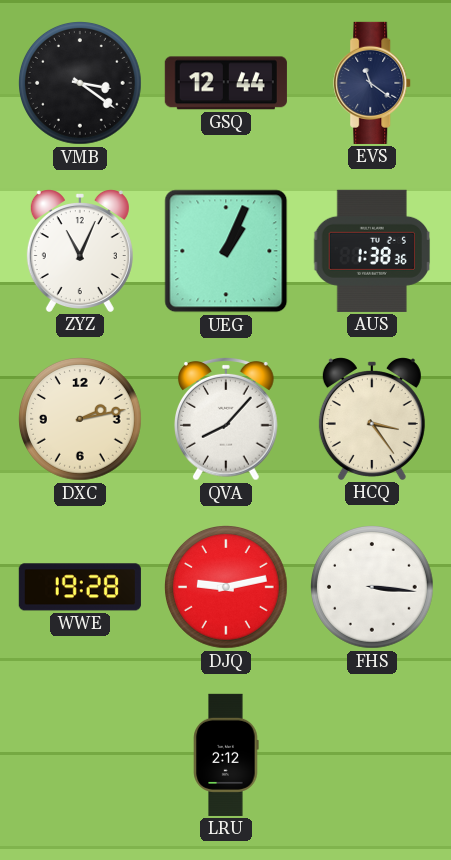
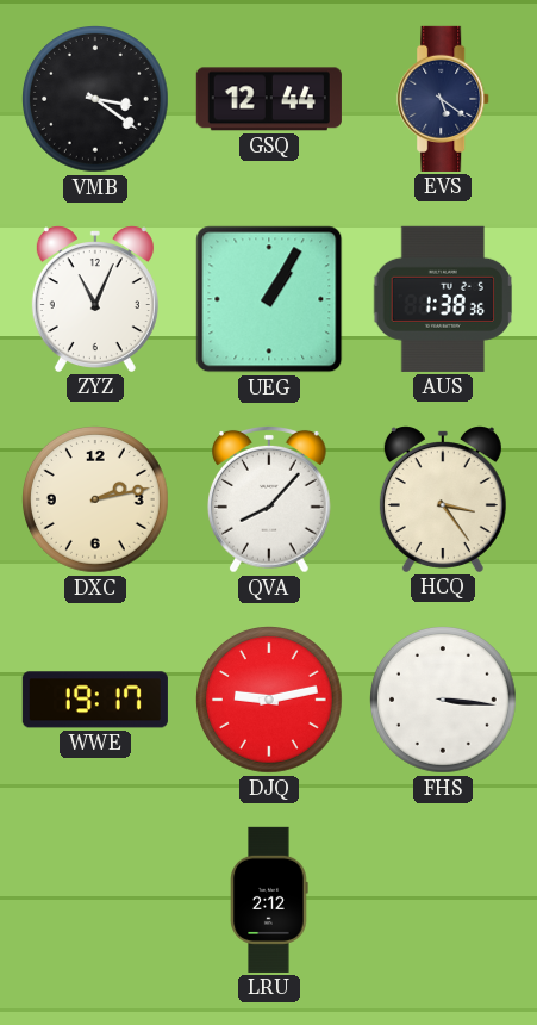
EVS: 11:21 -> 5:21
UEG: 1:04 -> 1:05
WWE: 19:28 -> 19:17
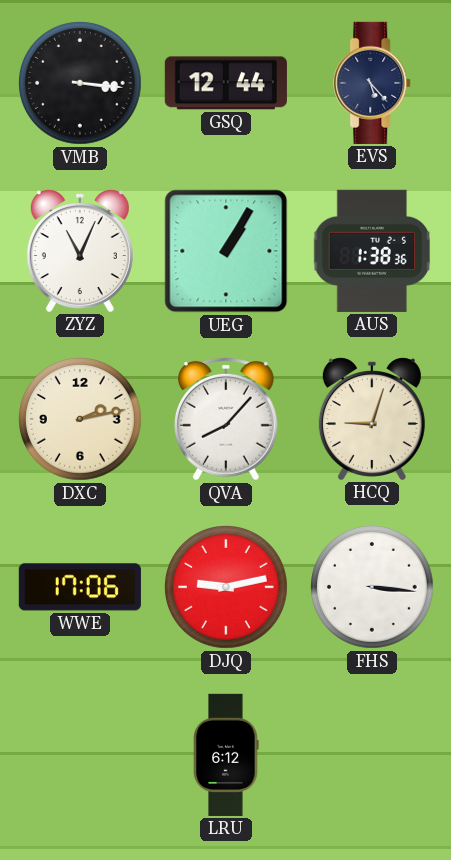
VMB: 3:21 -> 3:16
EVS: 5:21 -> 5:23
HCQ: 3:24 -> 9:03
WWE: 19:17 -> 17:06
LRU: 2:12 -> 6:12
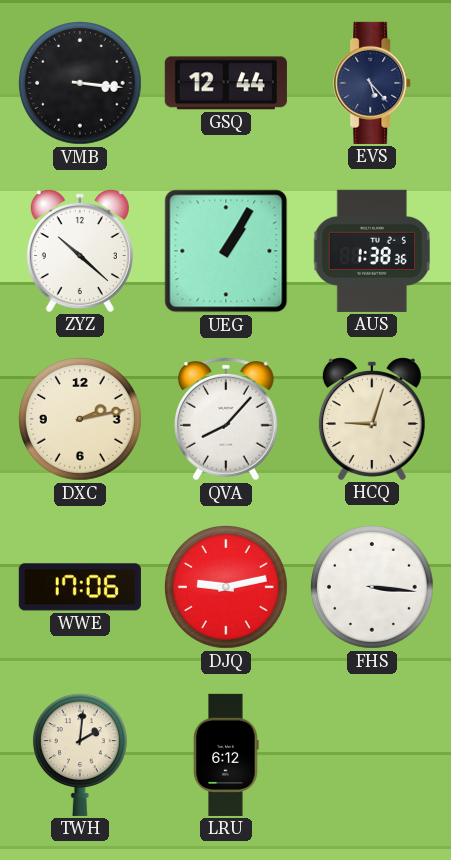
ZYZ: 11:04 -> 10:22
TWH: none -> 2:01
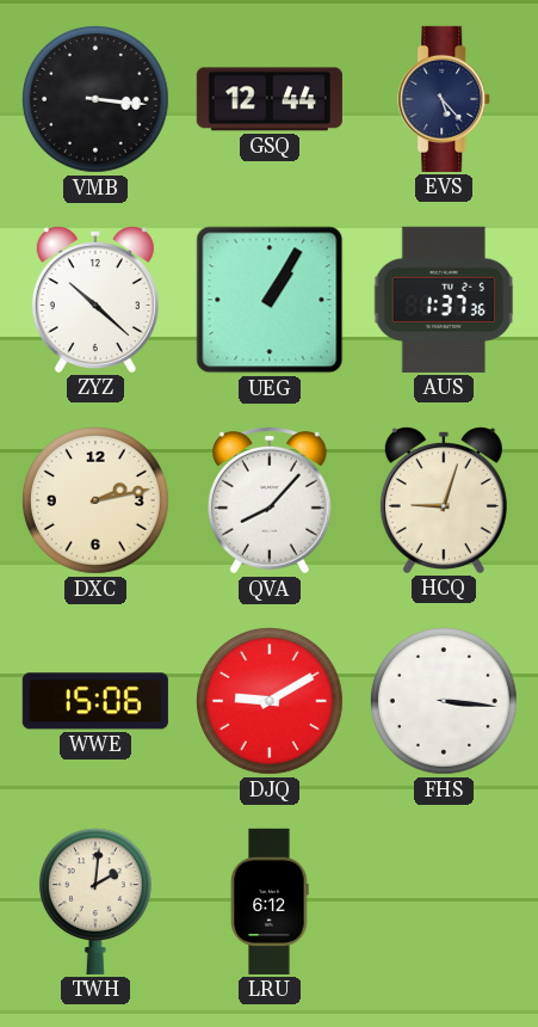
AUS: 1:38 -> 1:37
WWE: 17:06 -> 15:06
DJQ: 9:13 -> 9:10
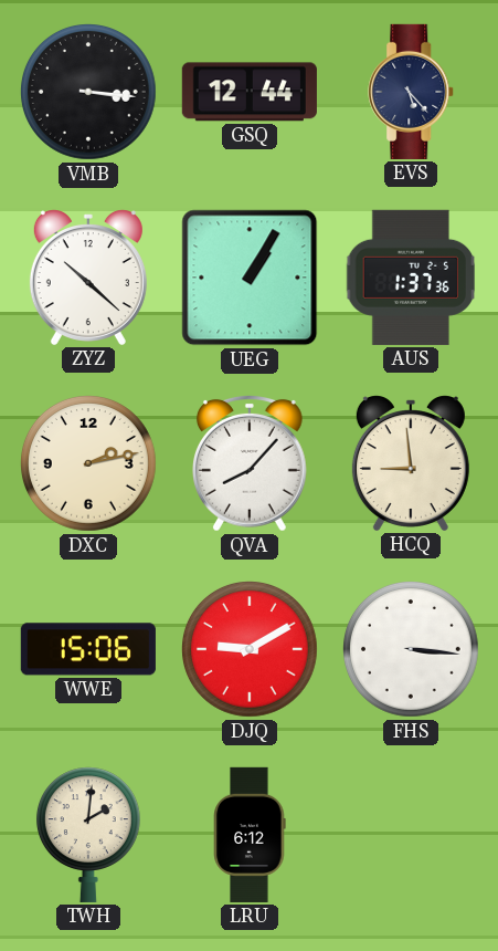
HCQ: 9:03 -> 8:59
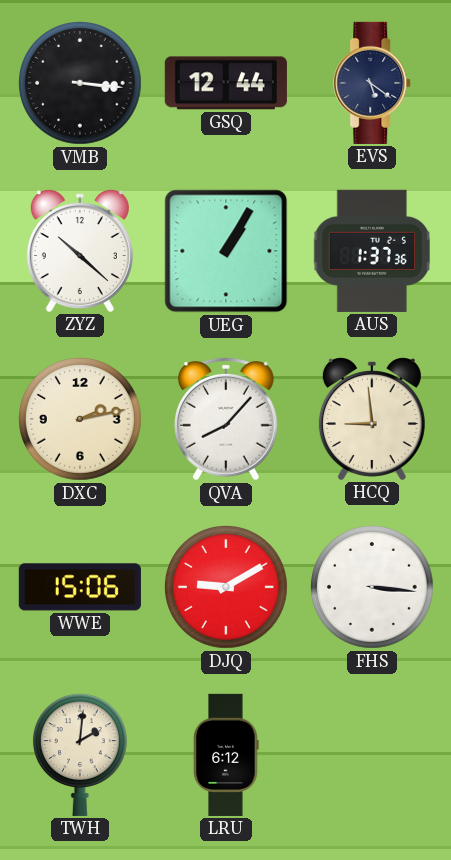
EVS: 5:23 -> 5:21
